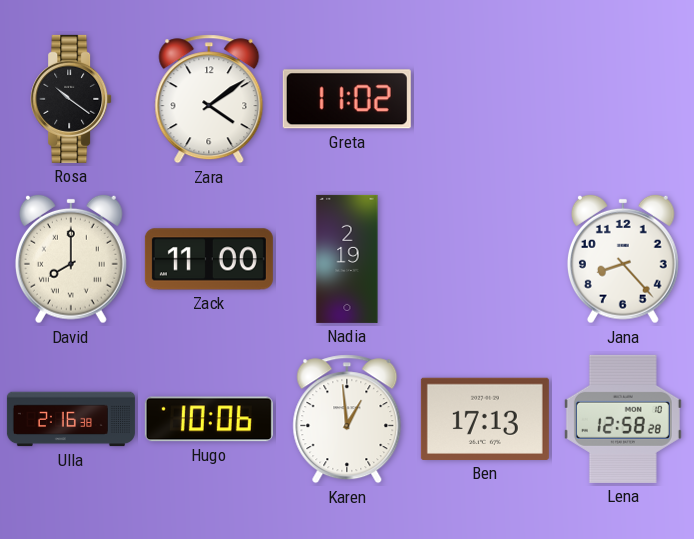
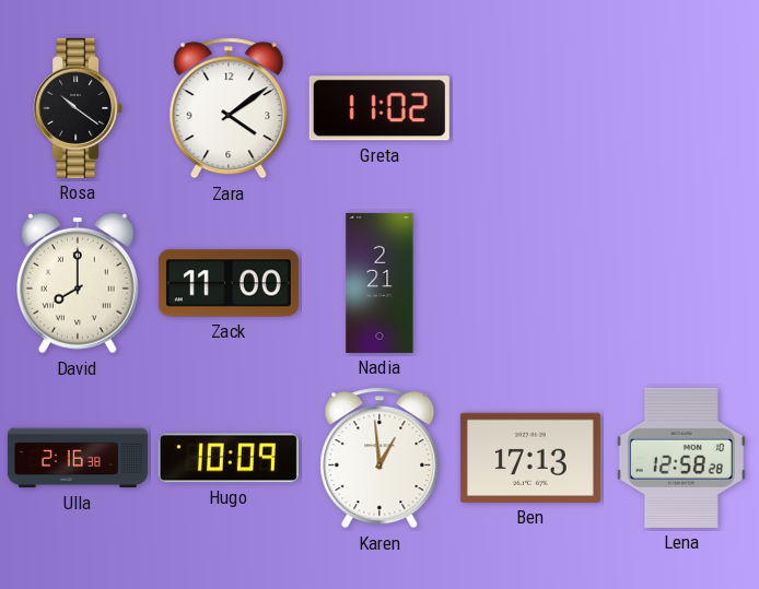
Nadia: 2:19 -> 2:21
Jana: 8:23 -> none
Hugo: 10:06 -> 10:09
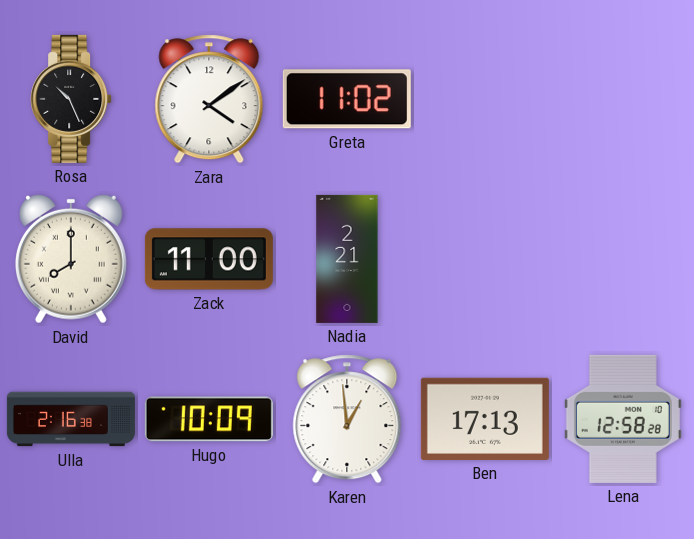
Rosa: 10:21 -> 10:26
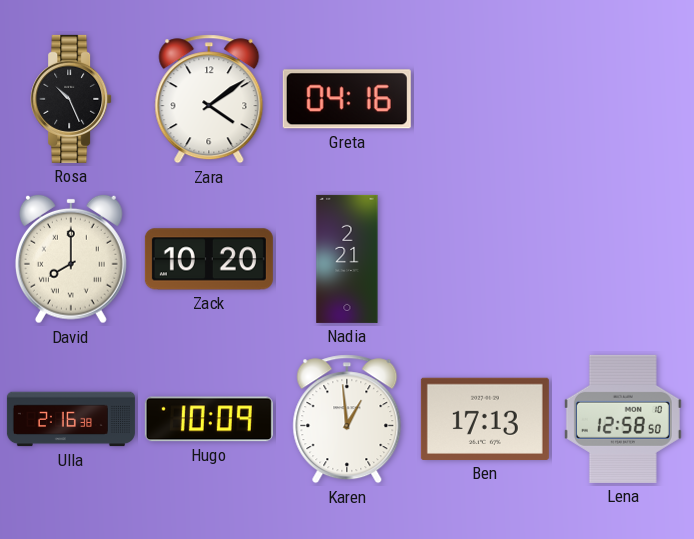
Greta: 11:02 -> 04:16
Zack: 11:00 -> 10:20
Lena: 12:58:28 -> 12:58:50
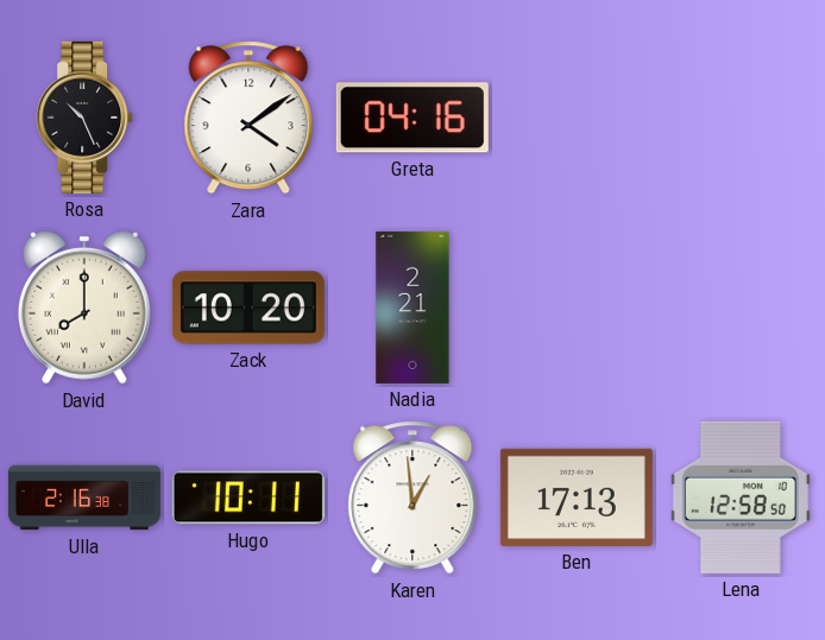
Hugo: 10:09 -> 10:11
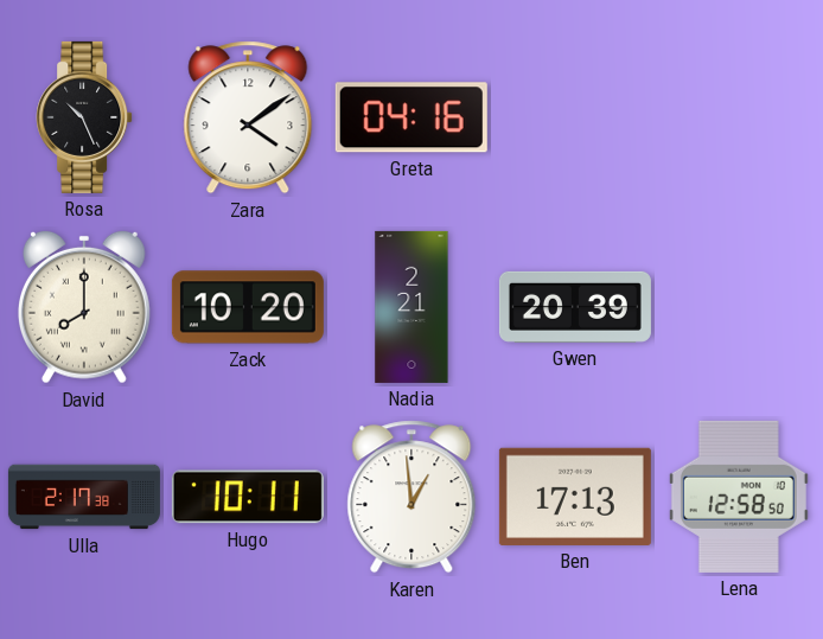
Gwen: none -> 20:39
Ulla: 2:16 -> 2:17
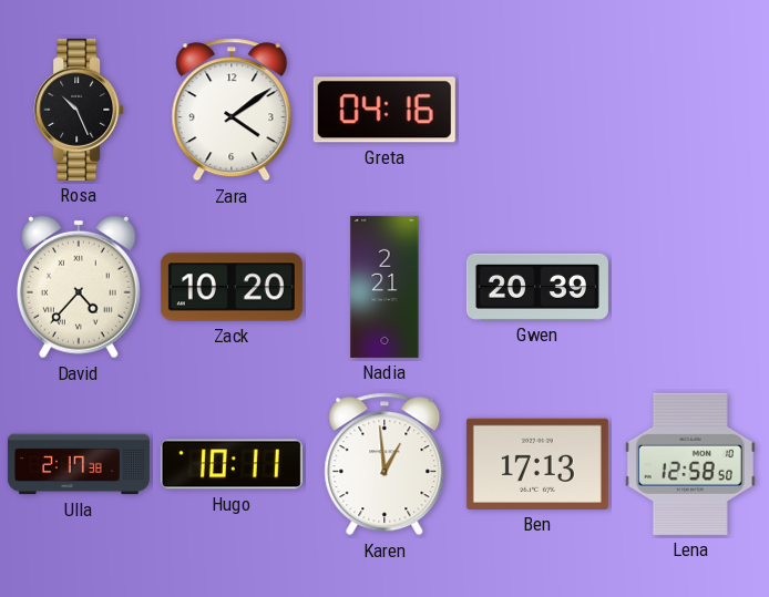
David: 8:00 -> 4:37
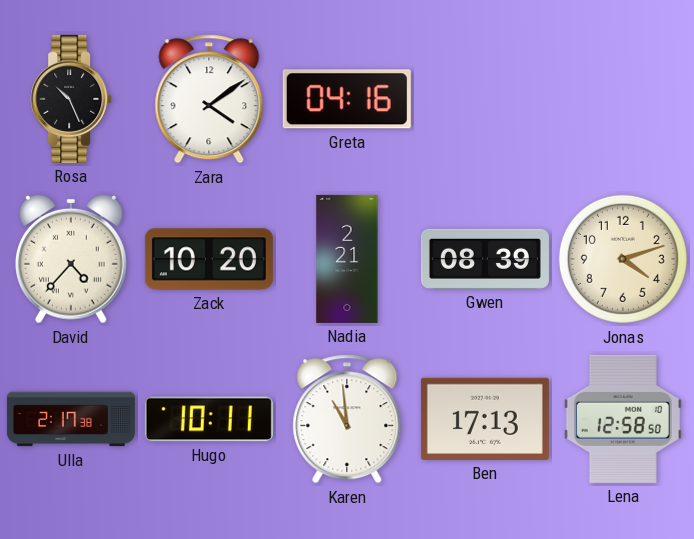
Gwen: 20:39 -> 08:39
Jonas: none -> 4:12
Karen: 12:59 -> 10:59
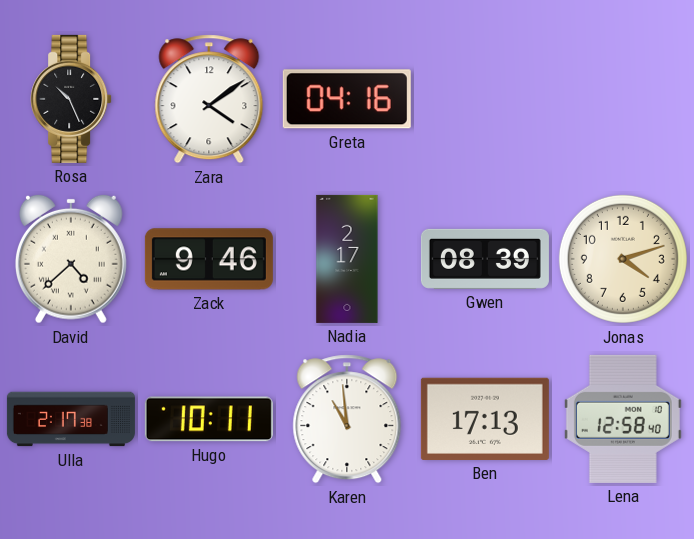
David: 4:37 -> 4:38
Zack: 10:20 -> 9:46
Nadia: 2:21 -> 2:17
Lena: 12:58:50 -> 12:58:40
